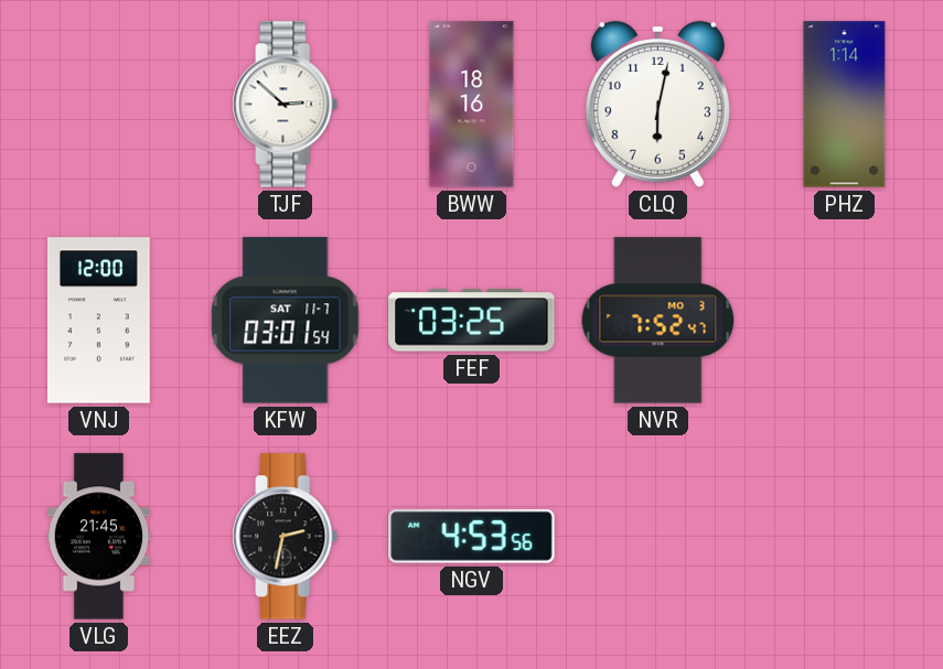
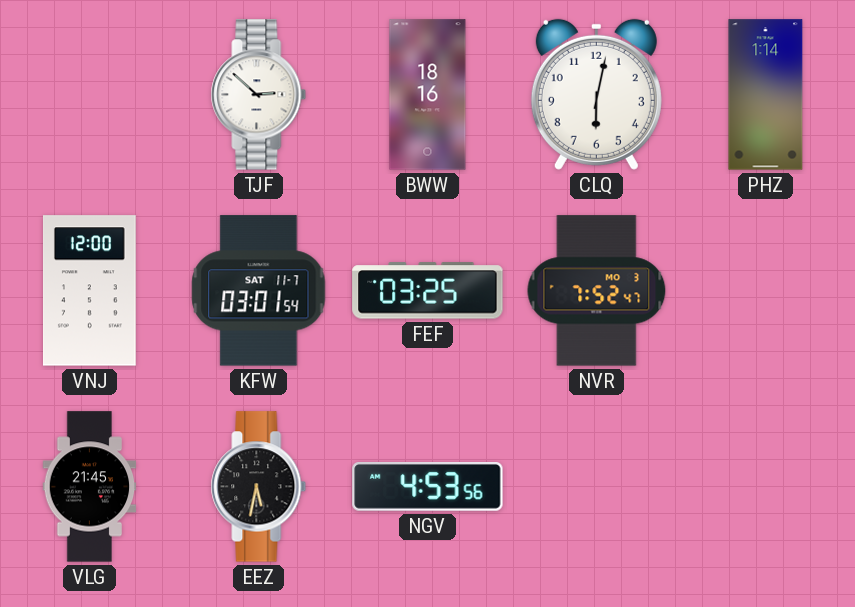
EEZ: 2:32 -> 5:32
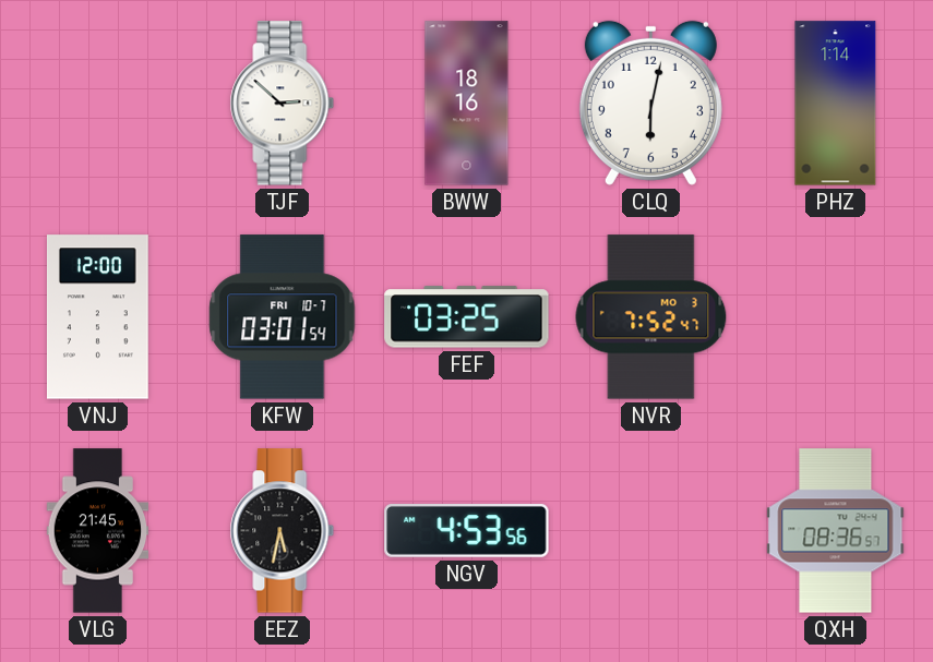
KFW date: SAT 11-7 -> FRI 10-7
QXH: none -> 08:36
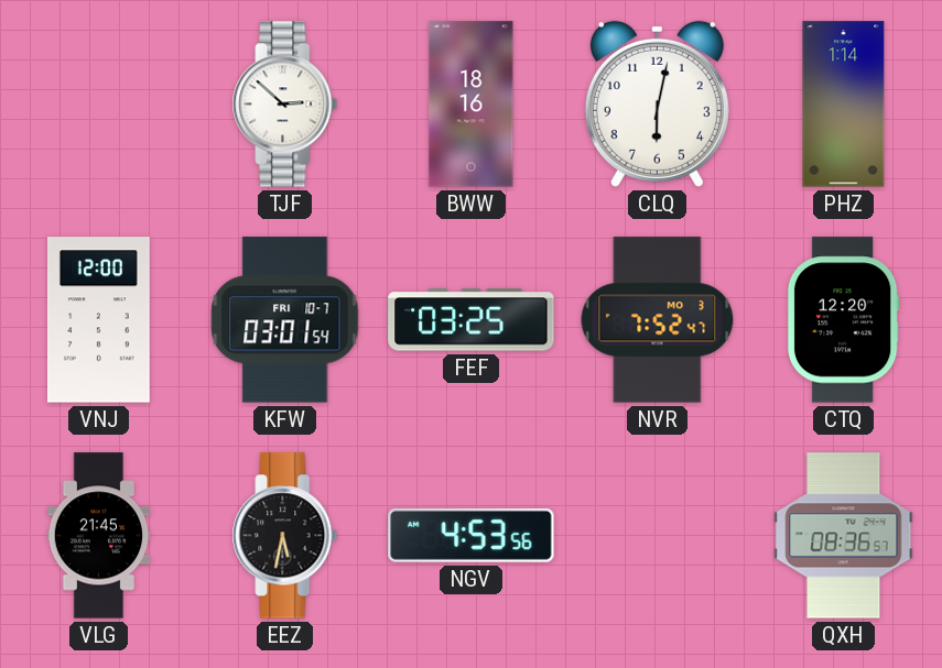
CTQ: none -> 12:20
